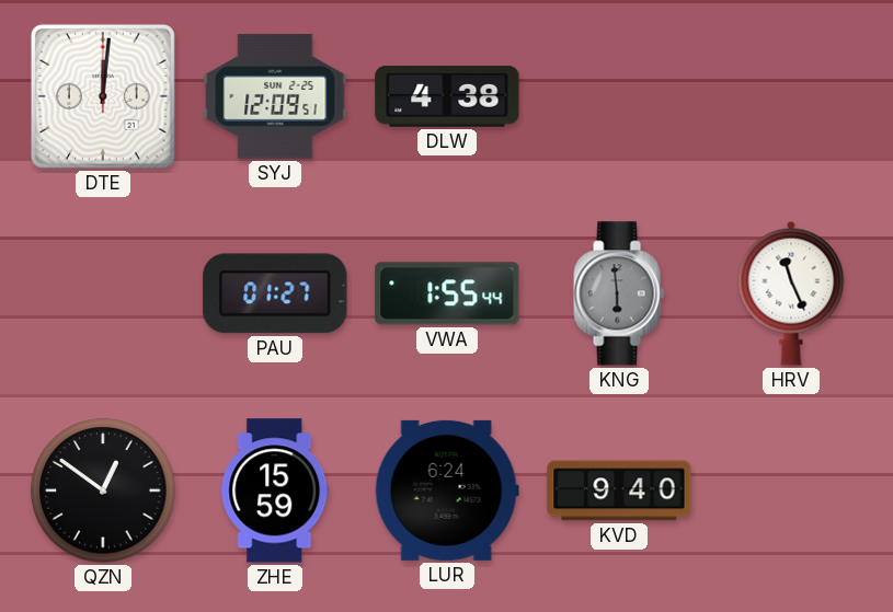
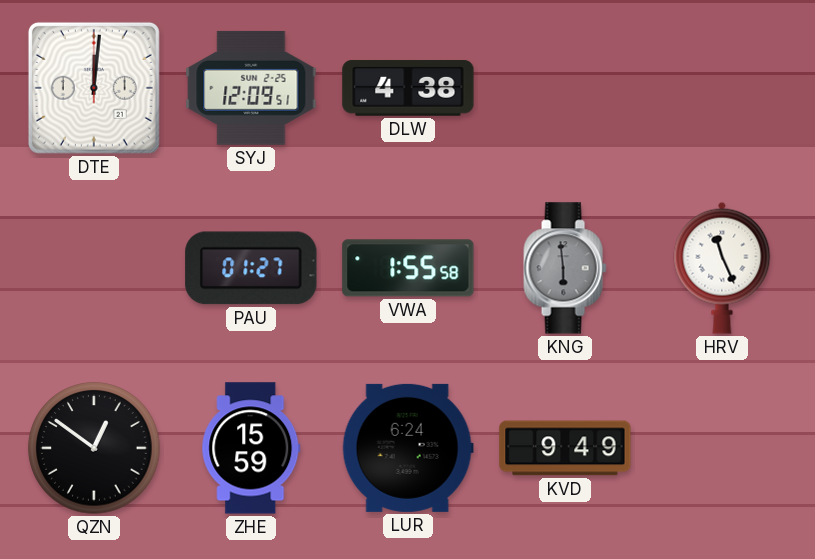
VWA: 1:55:44 -> 1:55:58
KVD: 9:40 -> 9:49
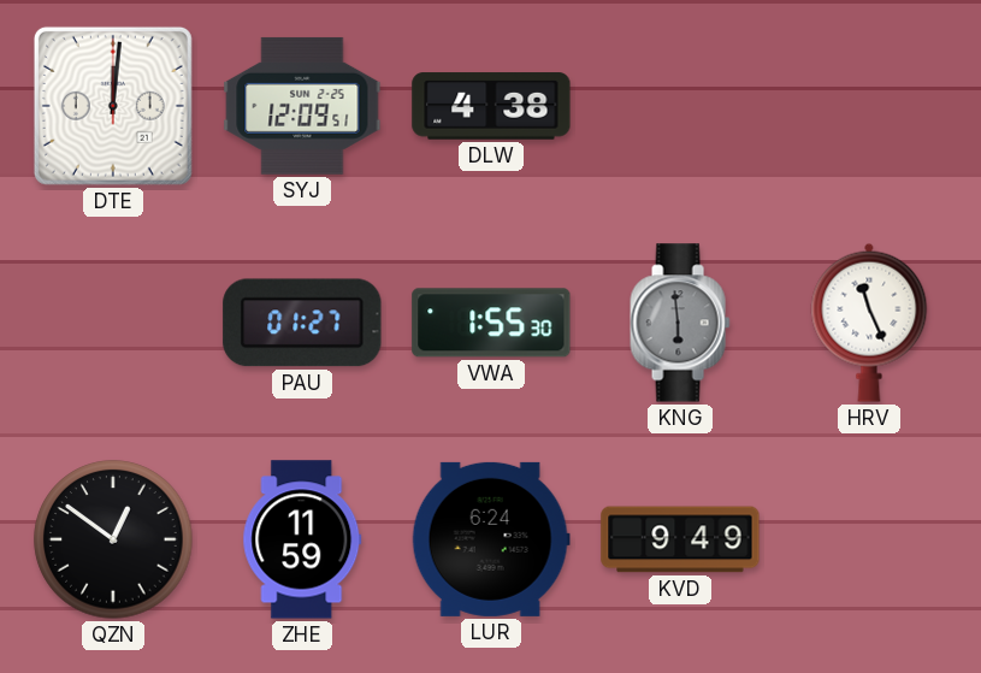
VWA: 1:55:58 -> 1:55:30
ZHE: 15:59 -> 11:59
